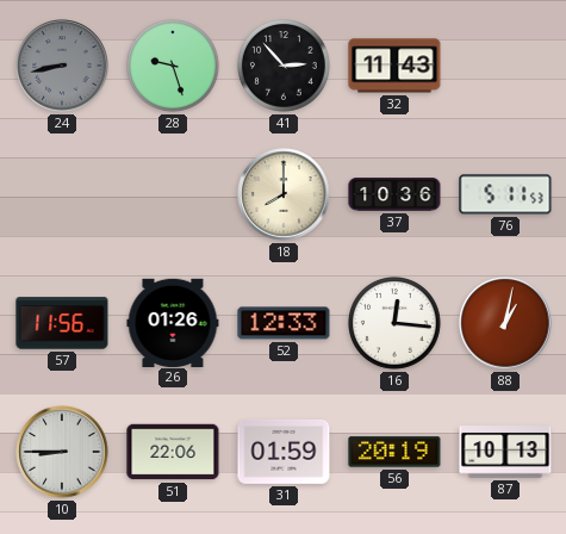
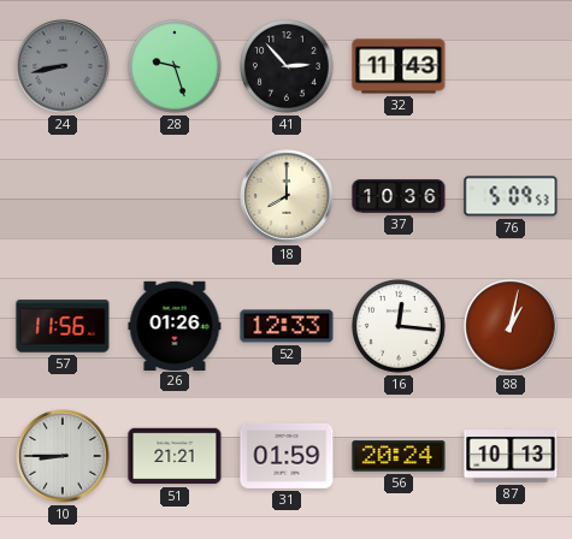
76: 5:11 -> 5:09
51: 22:06 -> 21:21
56: 20:19 -> 20:24
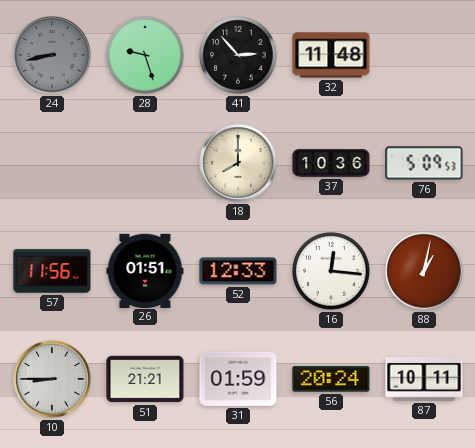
32: 11:43 -> 11:48
26: 01:26 -> 01:51
87: 10:13 -> 10:11
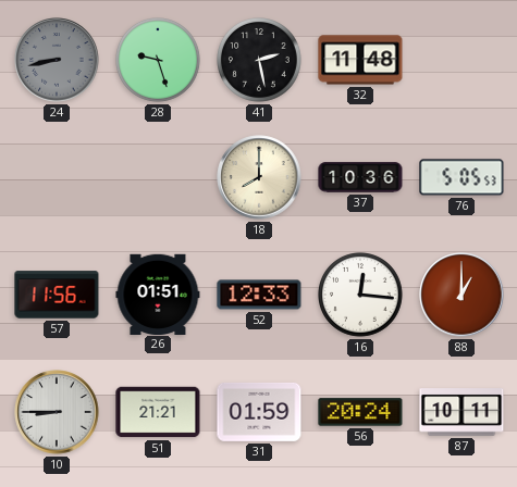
41: 2:53 -> 2:28
76: 5:09 -> 5:05
88: 1:02 -> 1:00
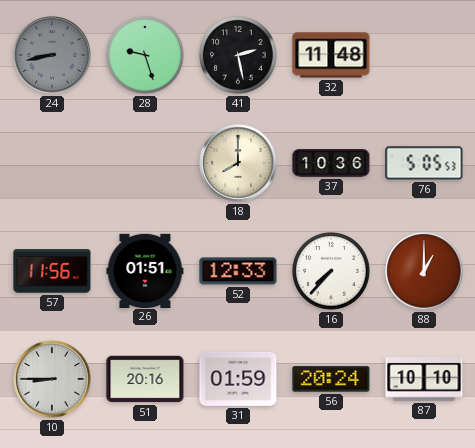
16: 12:16 -> 7:37
51: 21:21 -> 20:16
87: 10:11 -> 10:10
